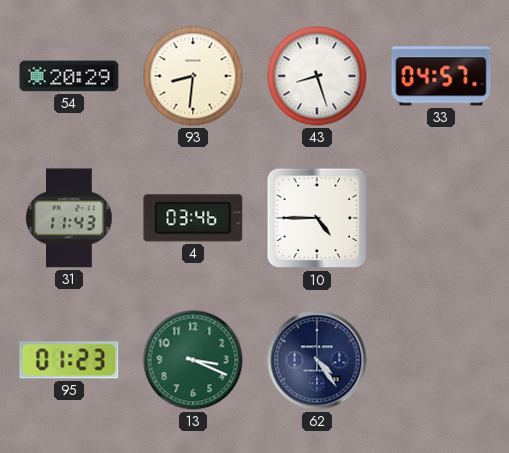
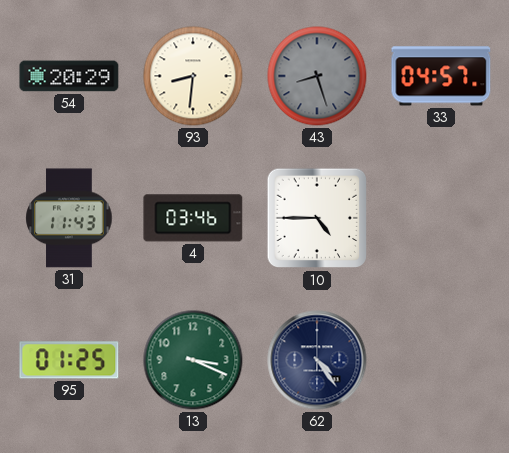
43 dial: white -> grey
95: 01:23 -> 01:25
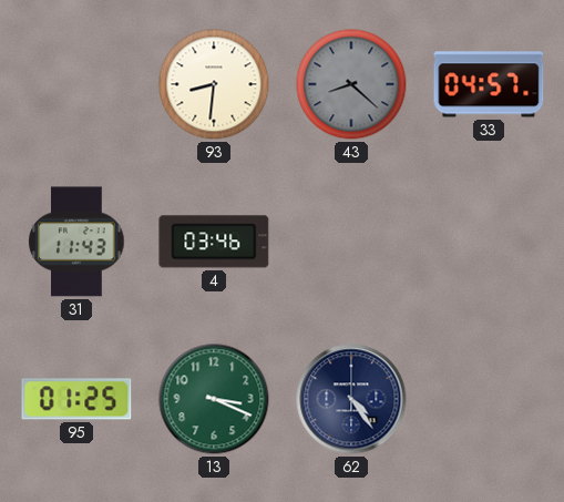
54: 20:29 -> none
43: 8:27 -> 8:22
10: 4:45 -> none
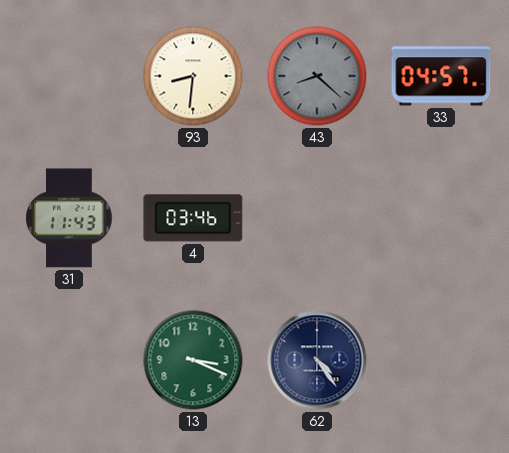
95: 01:25 -> none
